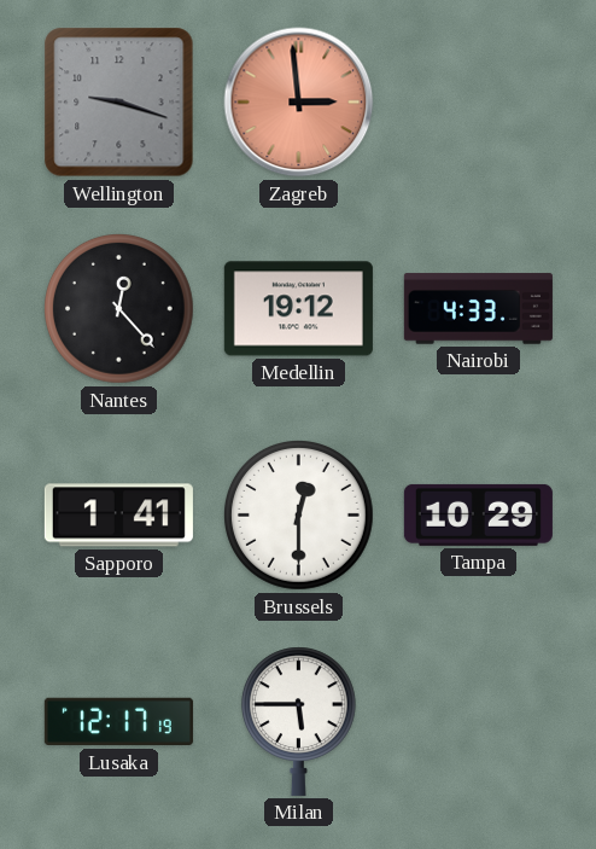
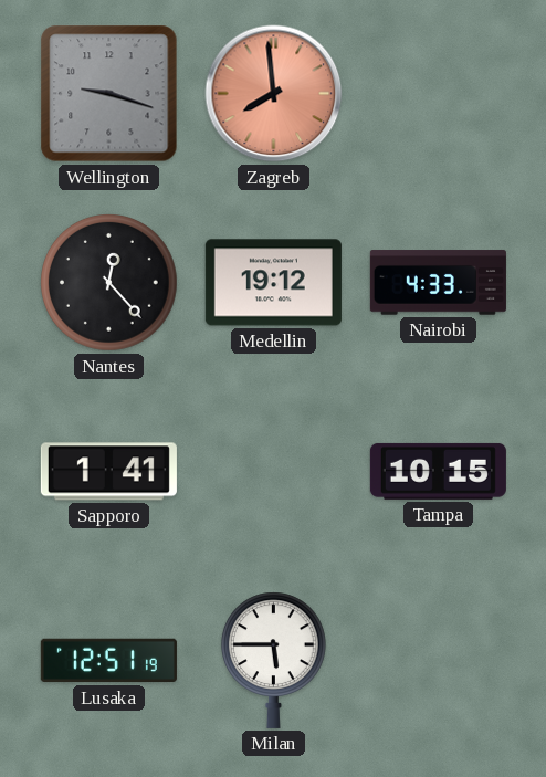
Zagreb: 2:59 -> 7:59
Brussels: 12:30 -> none
Tampa: 10:29 -> 10:15
Lusaka: 12:17 -> 12:51
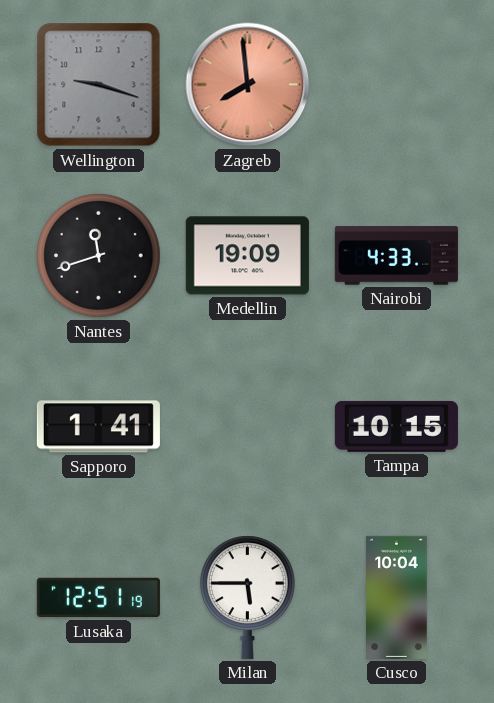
Nantes: 12:23 -> 11:42
Medellin: 19:12 -> 19:09
Cusco: none -> 10:04
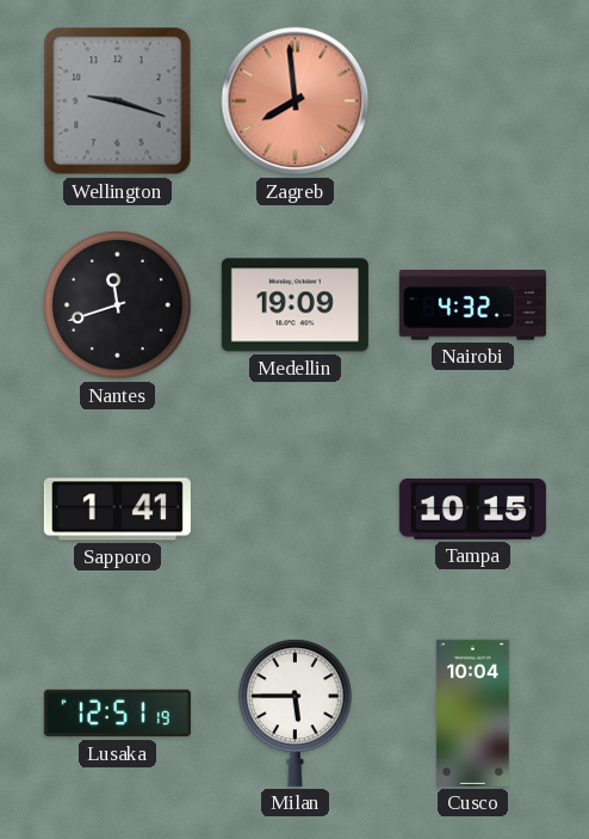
Nairobi: 4:33 -> 4:32
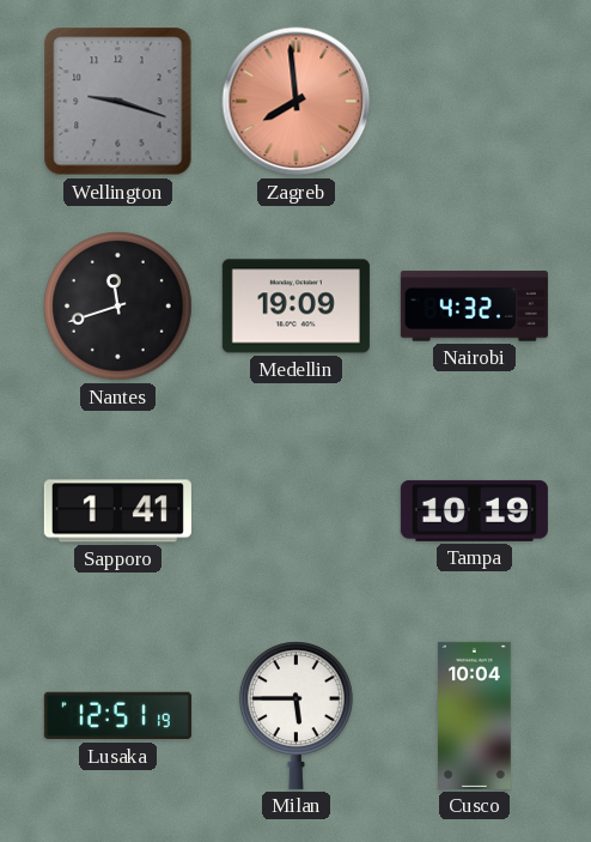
Tampa: 10:15 -> 10:19
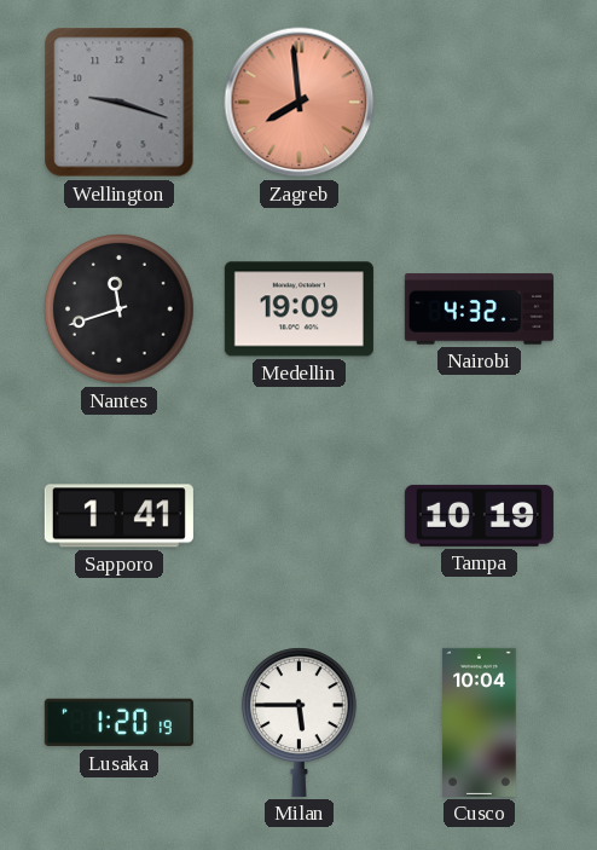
Lusaka: 12:51 -> 1:20
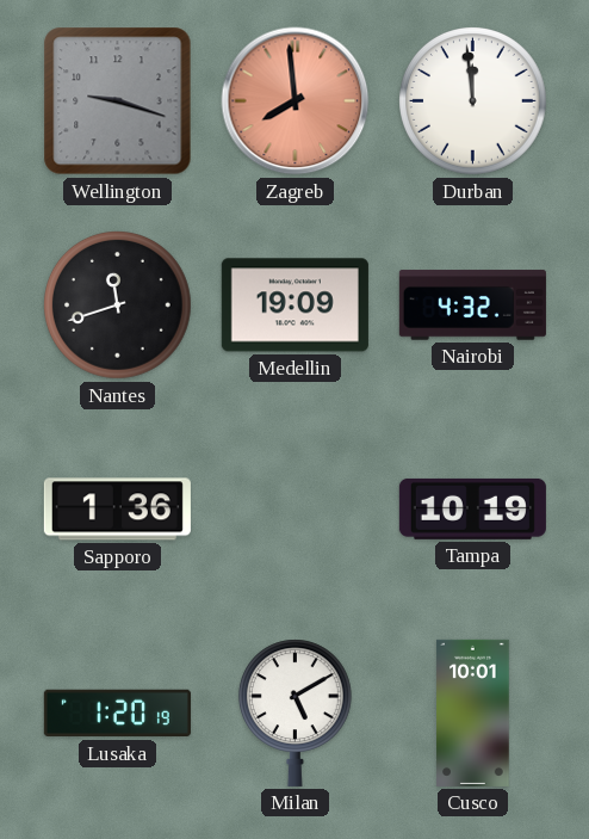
Durban: none -> 11:59
Sapporo: 1:41 -> 1:36
Milan: 5:45 -> 5:10
Cusco: 10:04 -> 10:01
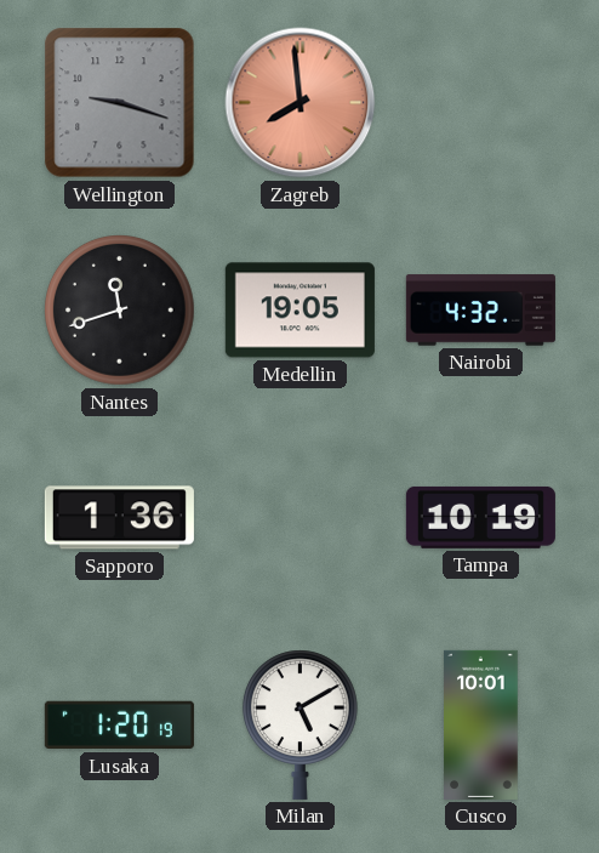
Durban: 11:59 -> none
Medellin: 19:09 -> 19:05
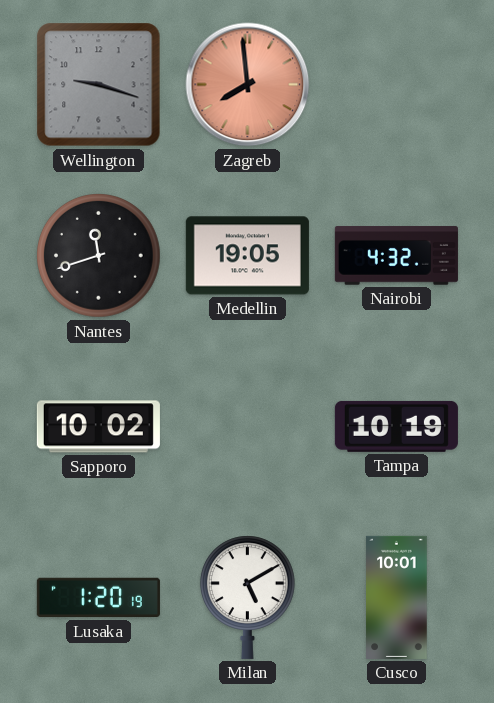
Sapporo: 1:36 -> 10:02
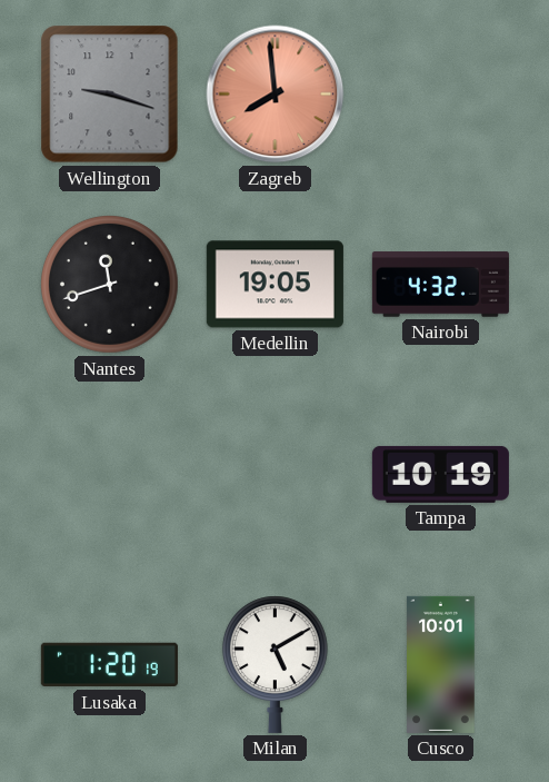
Sapporo: 10:02 -> none
